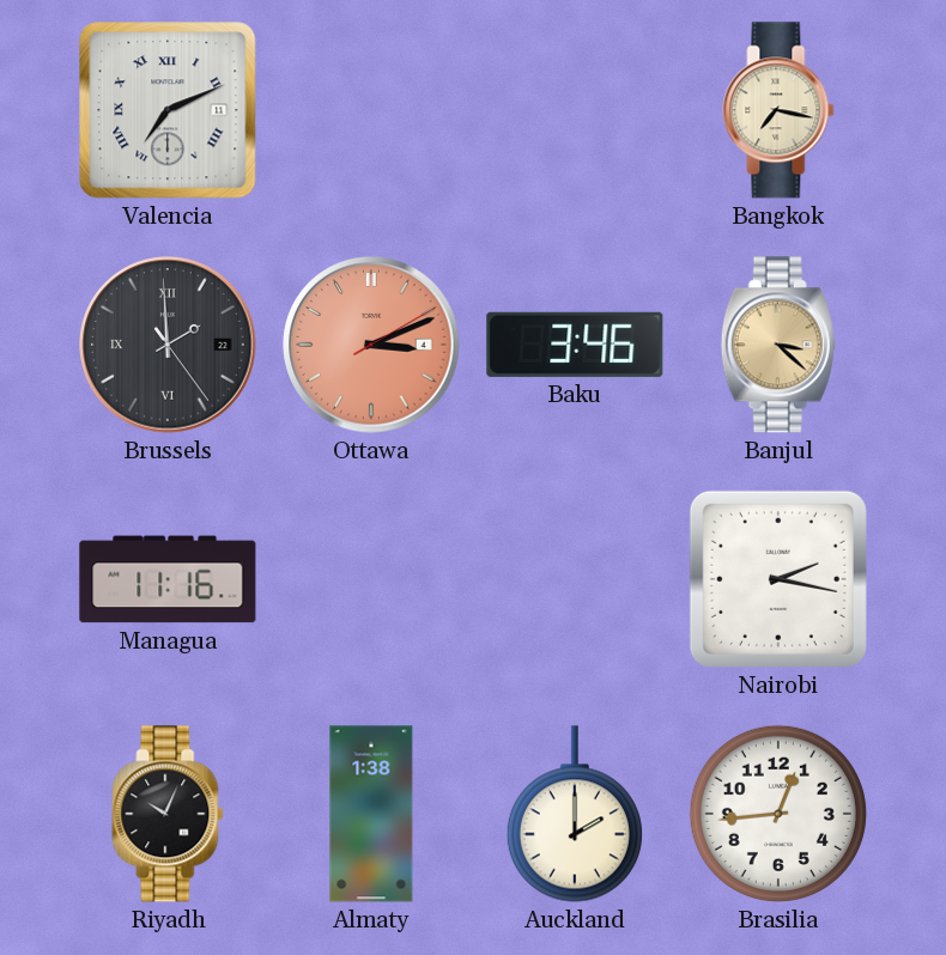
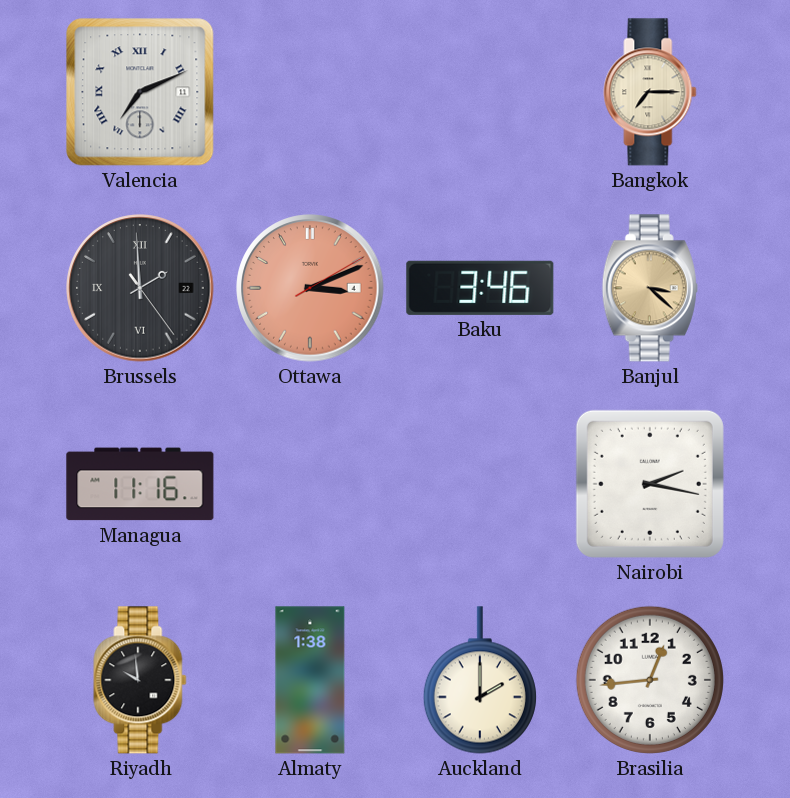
Bangkok: 7:17 -> 7:15
Riyadh: 10:04 -> 9:59
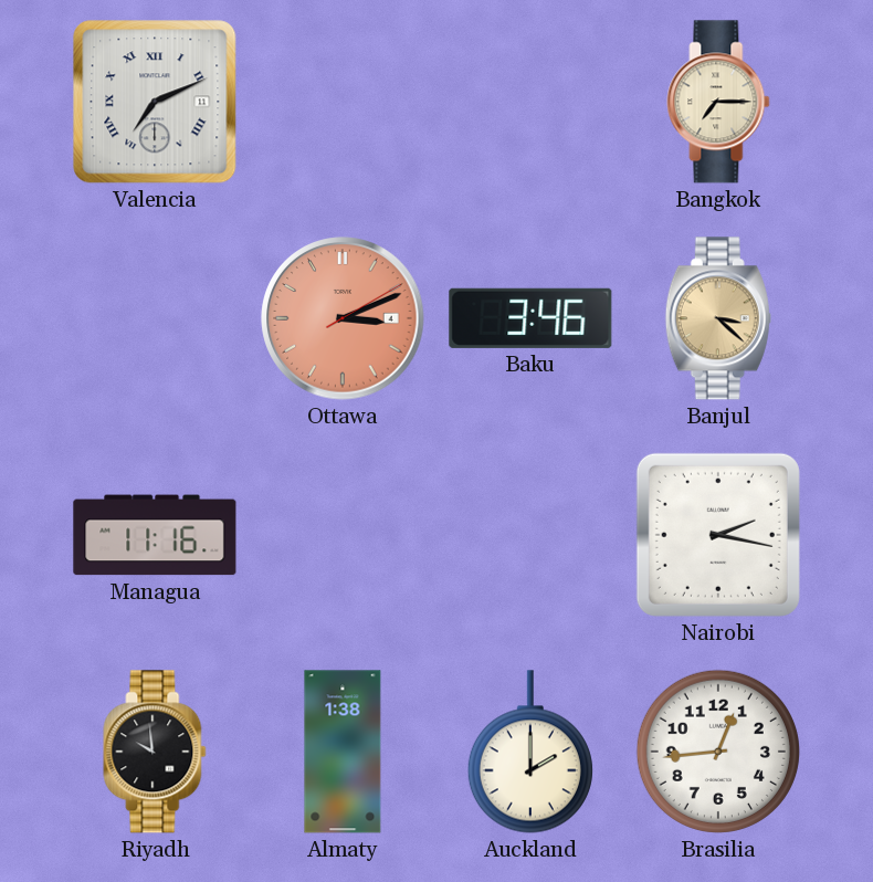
Brussels: 1:59 -> none
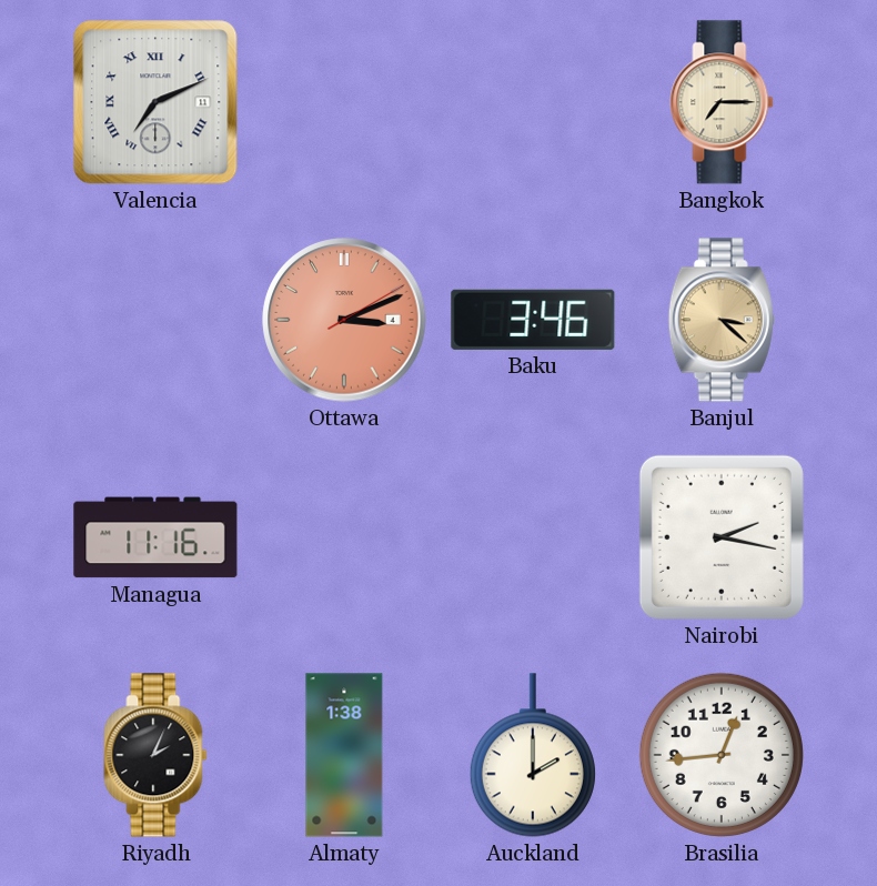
Riyadh: 9:59 -> 2:04
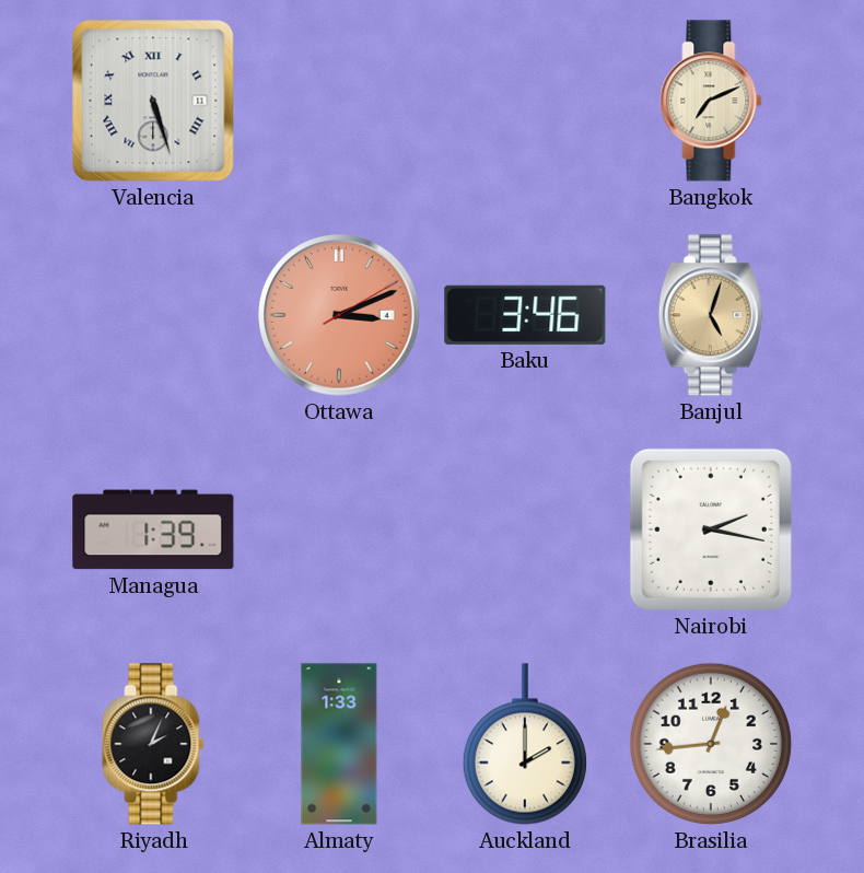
Valencia: 7:11 -> 5:27
Bangkok: 7:15 -> 7:11
Banjul: 3:22 -> 5:03
Managua: 11:16 -> 1:39
Almaty: 1:38 -> 1:33
